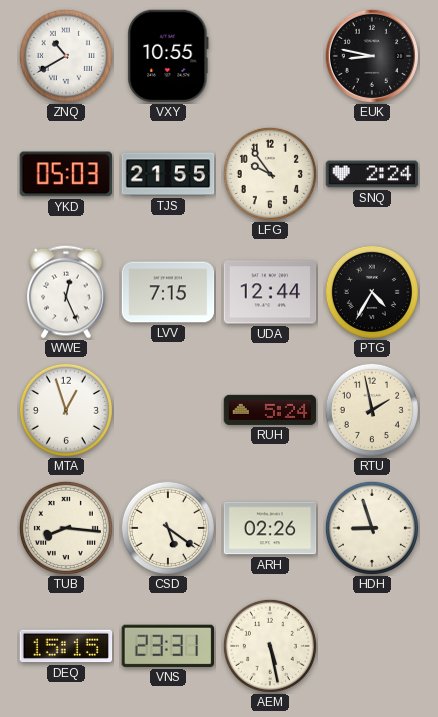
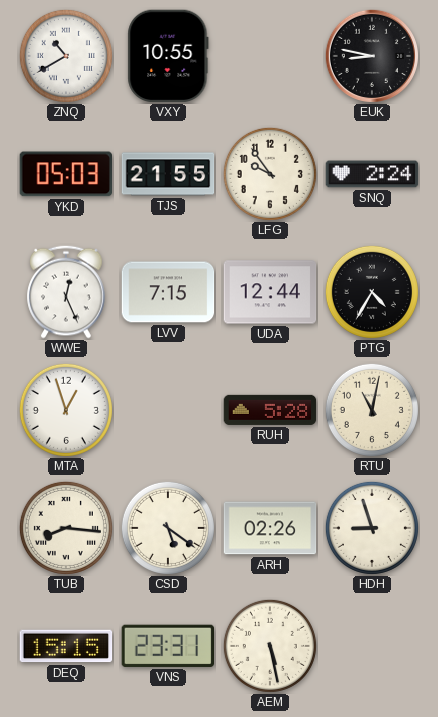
RUH: 5:24 -> 5:28
RTU: 1:58 -> 11:02
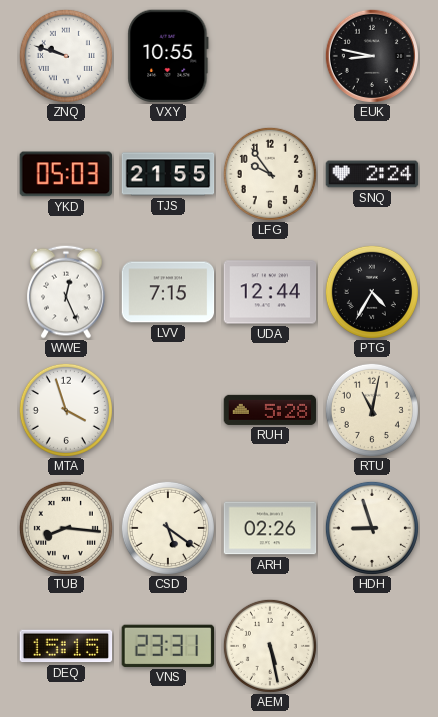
ZNQ: 10:40 -> 9:48
MTA: 12:57 -> 3:57
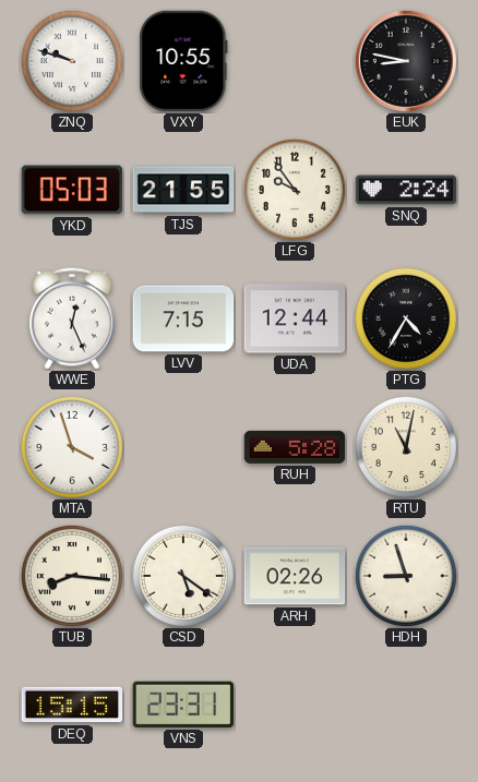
AEM: 5:28 -> none
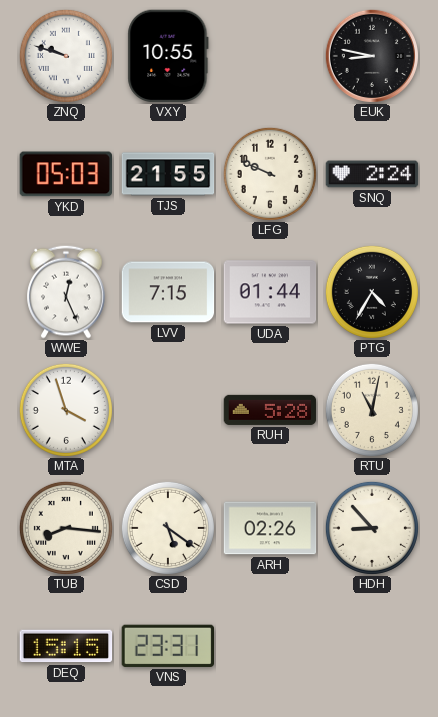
LFG: 9:54 -> 9:49
UDA: 12:44 -> 01:44
HDH: 8:57 -> 8:53
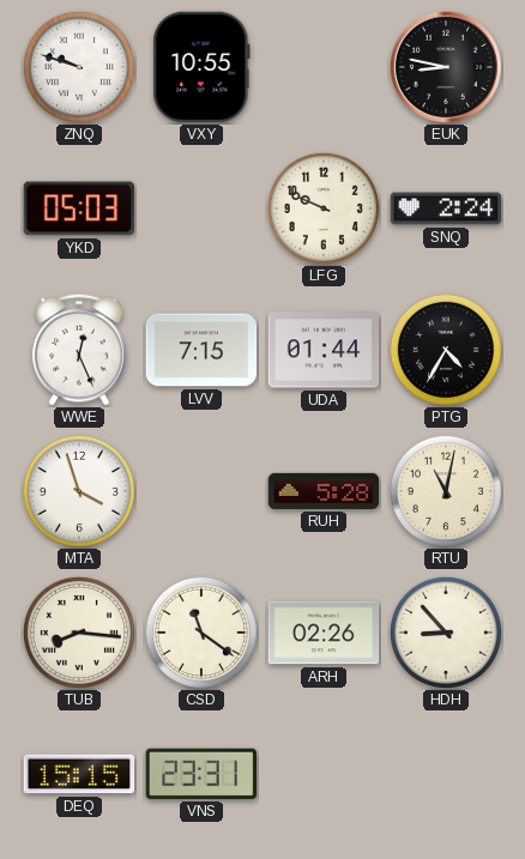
TJS: 21:55 -> none
CSD: 5:21 -> 11:21
